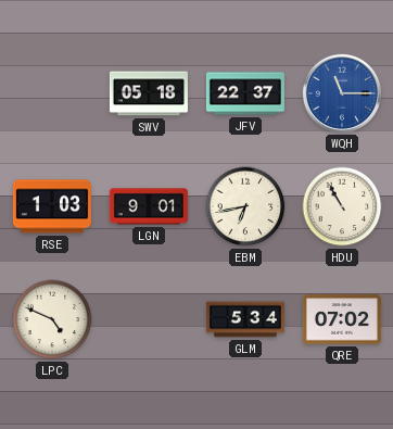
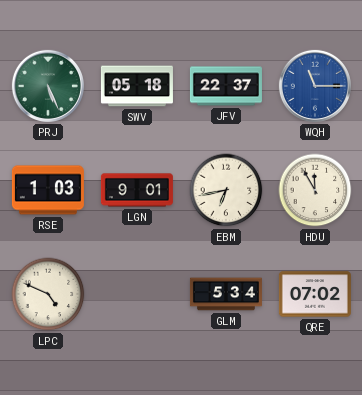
PRJ: none -> 5:26
HDU: 10:55 -> 11:55
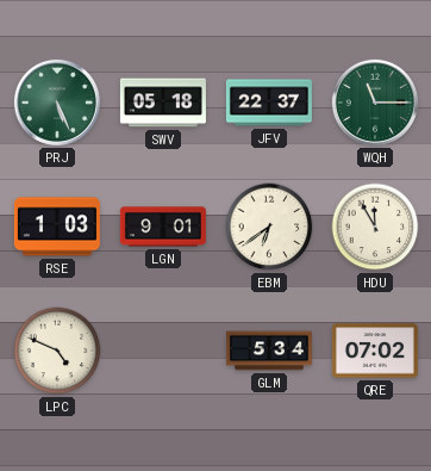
WQH dial: blue -> green
EBM: 6:43 -> 6:39
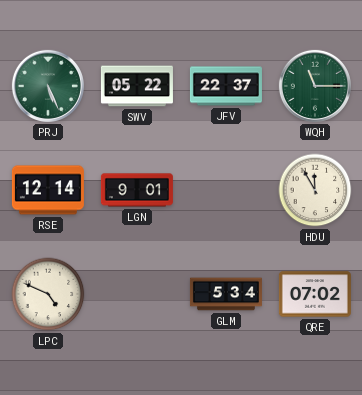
SWV: 05:18 -> 05:22
RSE: 1:03 -> 12:14
EBM: 6:39 -> none
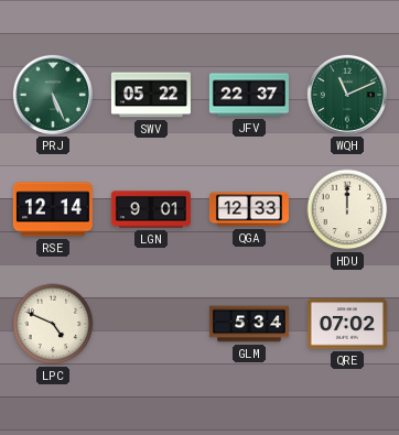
WQH: 11:15 -> 11:11
QGA: none -> 12:33
HDU: 11:55 -> 12:00
